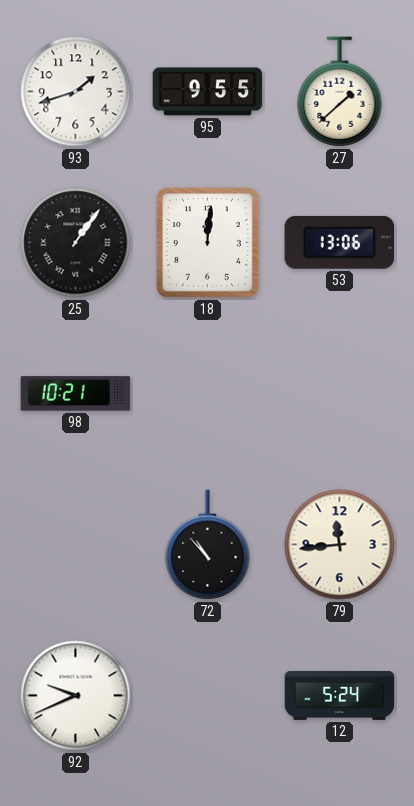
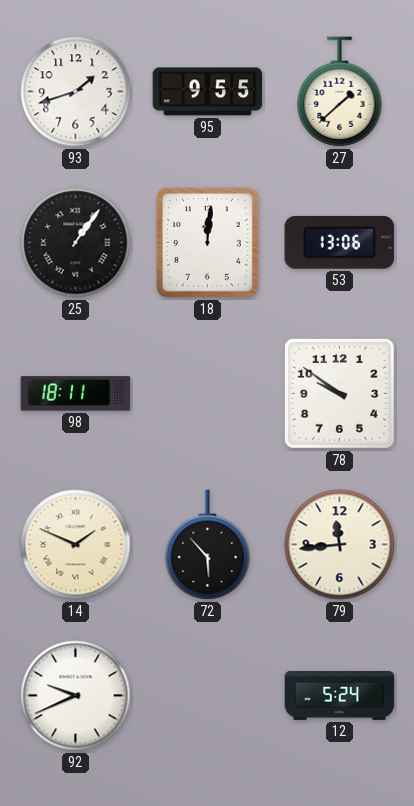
98: 10:21 -> 18:11
78: none -> 9:51
14: none -> 1:49
72: 10:53 -> 5:53
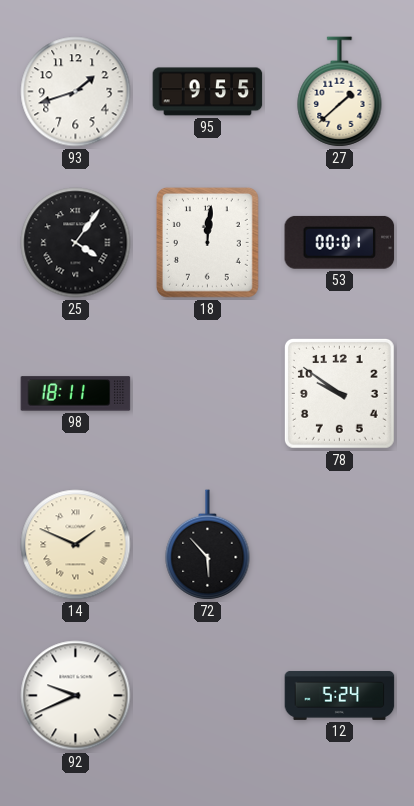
25: 1:06 -> 4:06
53: 13:06 -> 00:01
79: 11:44 -> none
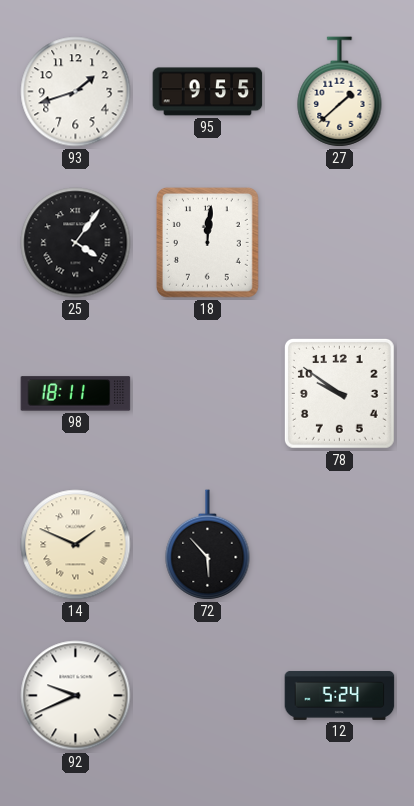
53: 00:01 -> none
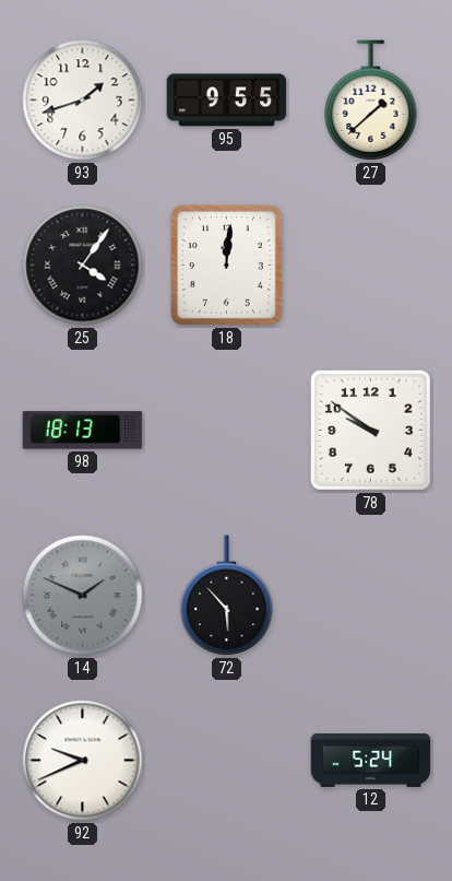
98: 18:11 -> 18:13
14 dial: cream -> grey
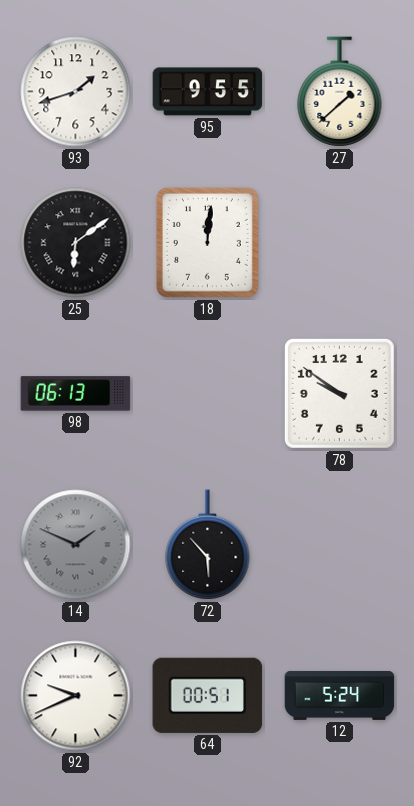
25: 4:06 -> 6:09
98: 18:13 -> 06:13
64: none -> 00:51
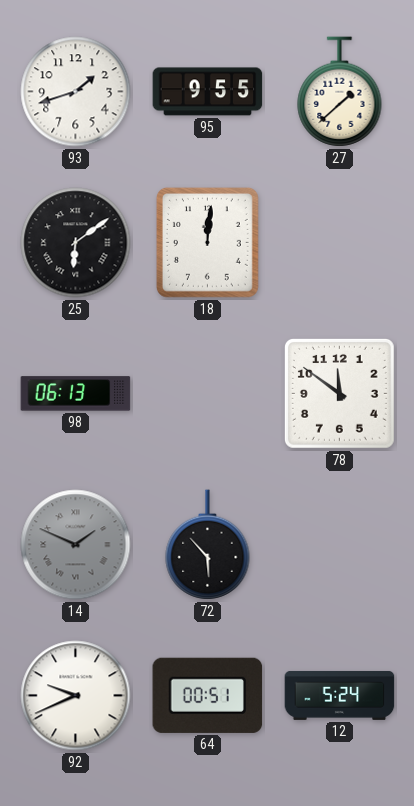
78: 9:51 -> 11:51
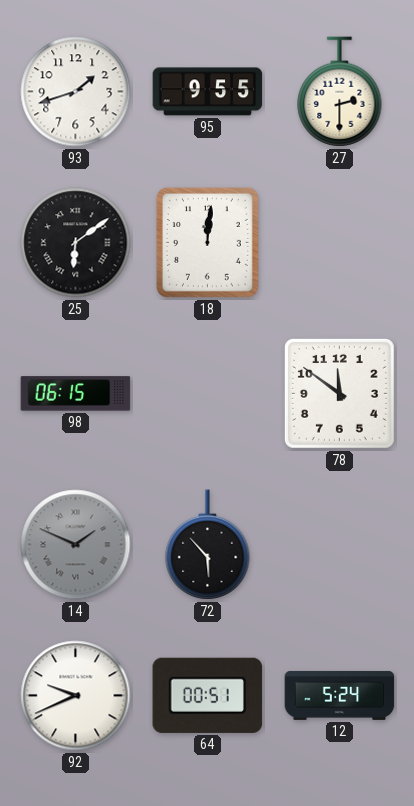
27: 1:38 -> 2:30
98: 06:13 -> 06:15
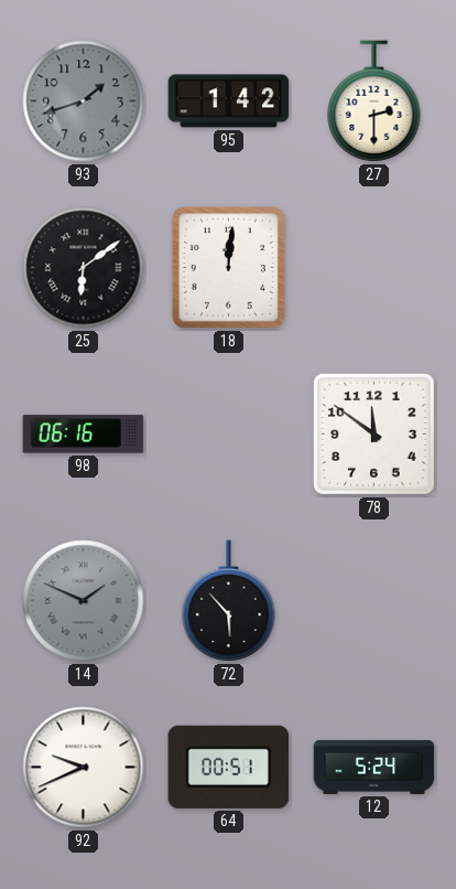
93 dial: white -> grey
95: 9:55 -> 1:42
98: 06:15 -> 06:16
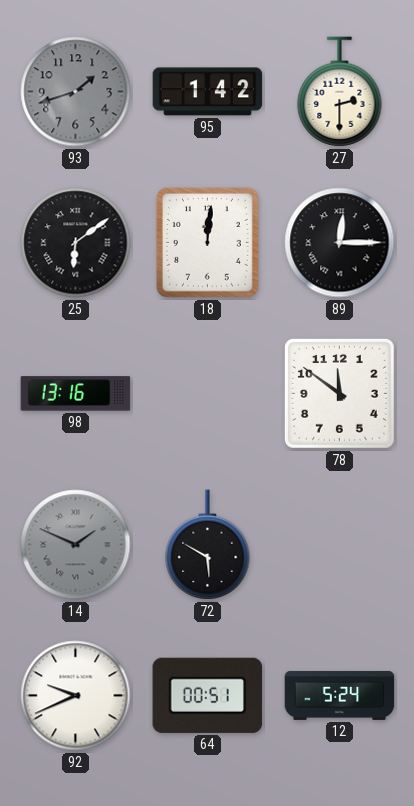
89: none -> 12:15
98: 06:16 -> 13:16
72: 5:53 -> 5:50
